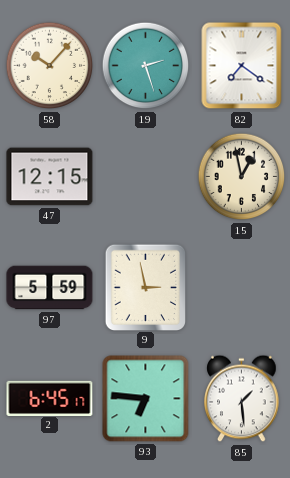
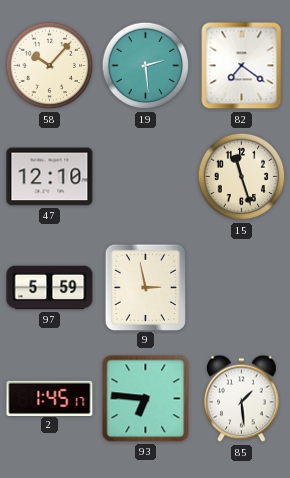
19: 2:27 -> 2:29
47: 12:15 -> 12:10
15: 12:58 -> 11:27
2: 6:45 -> 1:45
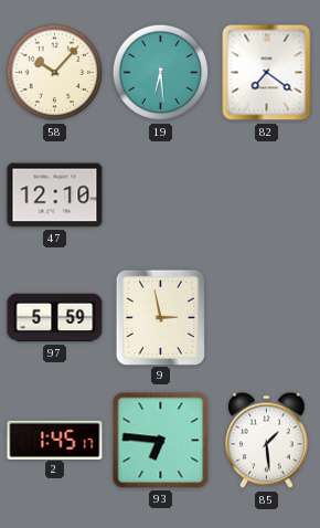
19: 2:29 -> 6:29
15: 11:27 -> none
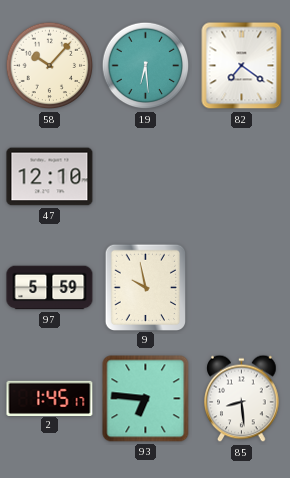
9: 2:58 -> 9:58
85: 1:29 -> 8:29
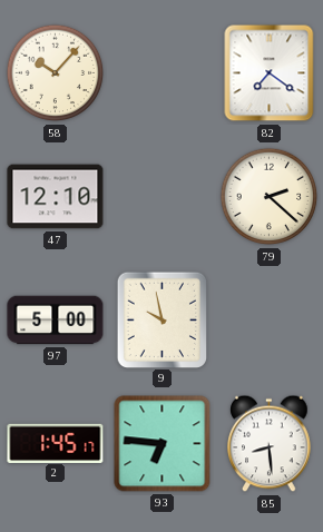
19: 6:29 -> none
79: none -> 2:22
97: 5:59 -> 5:00
